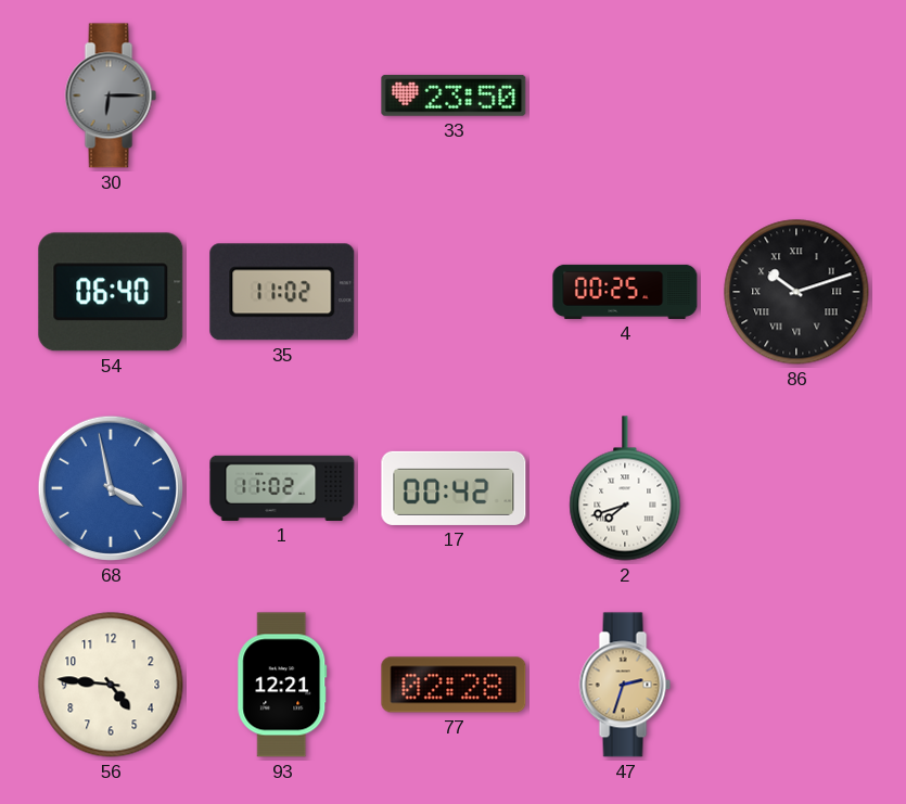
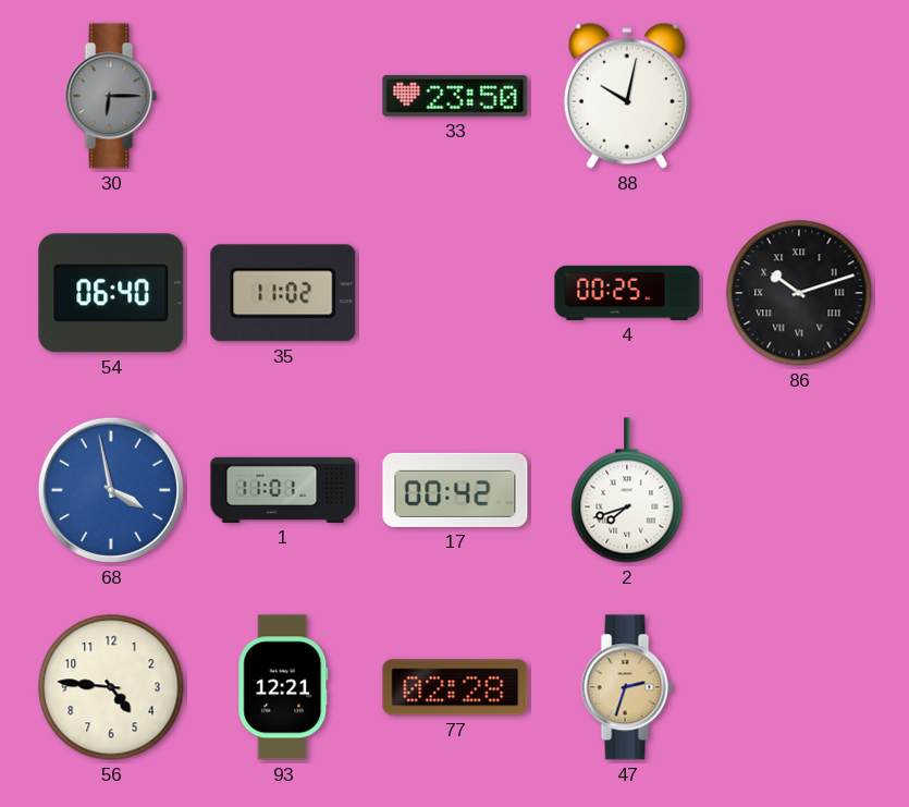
88: none -> 10:02
1: 11:02 -> 11:01
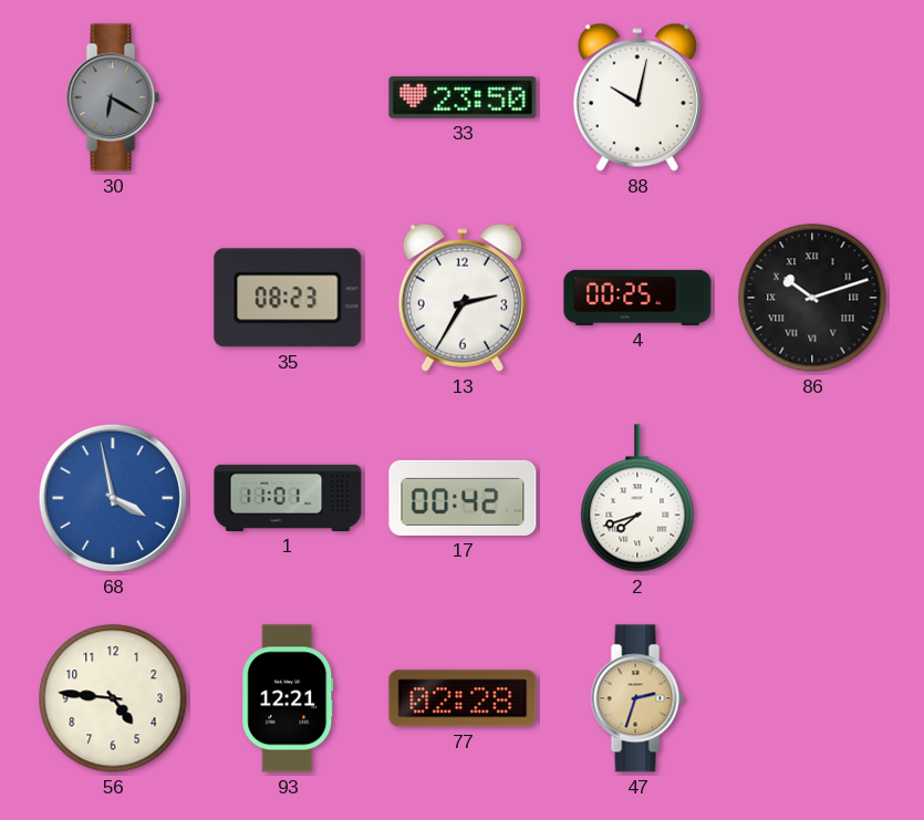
30: 6:15 -> 6:20
54: 06:40 -> none
35: 11:02 -> 08:23
13: none -> 2:35
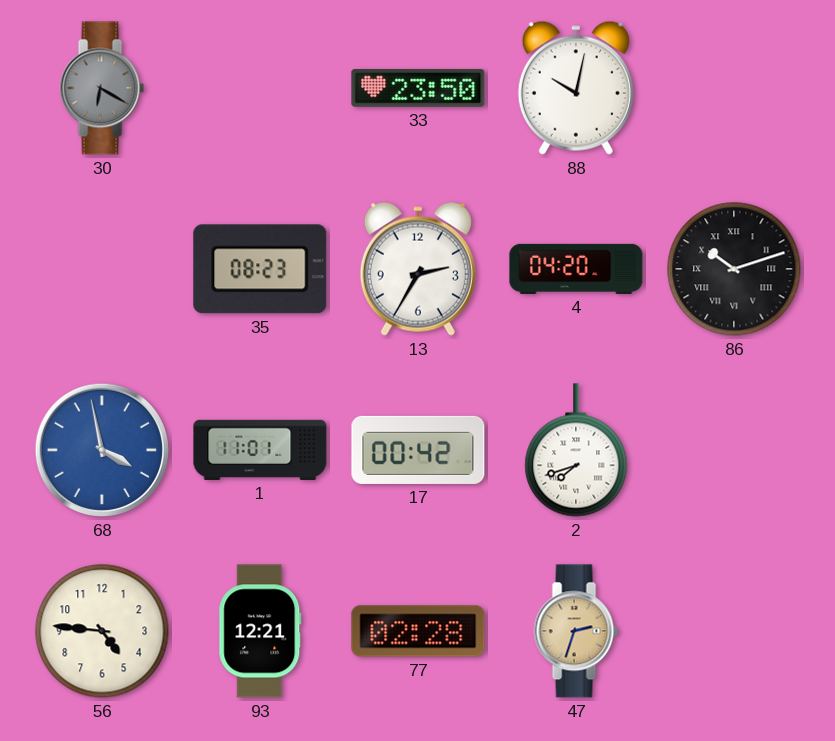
4: 00:25 -> 04:20
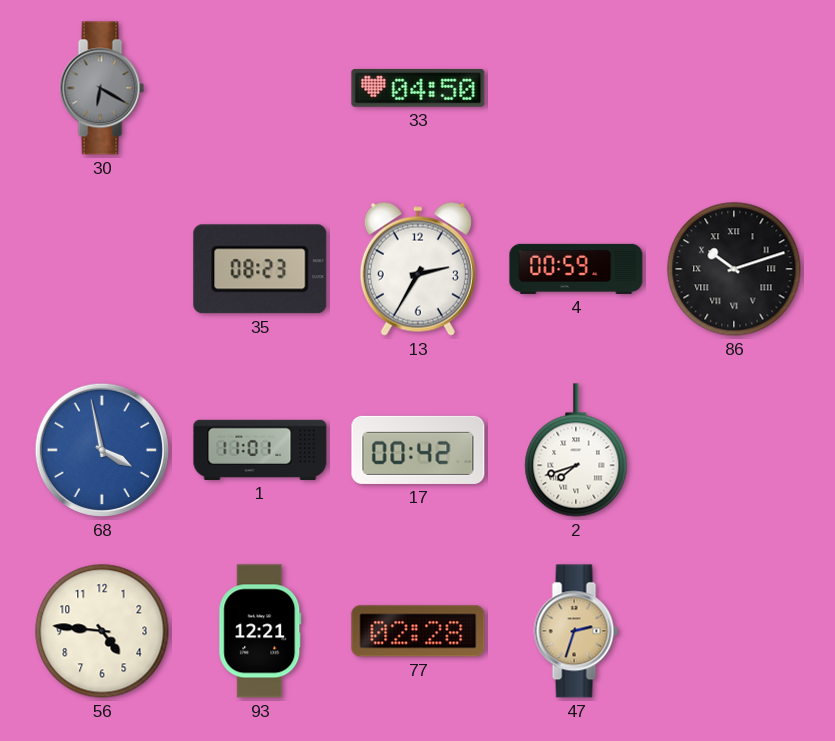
33: 23:50 -> 04:50
88: 10:02 -> none
4: 04:20 -> 00:59
